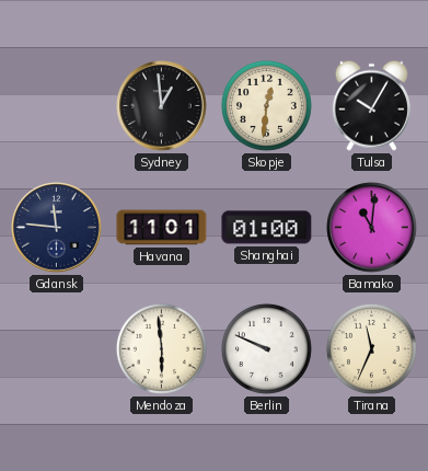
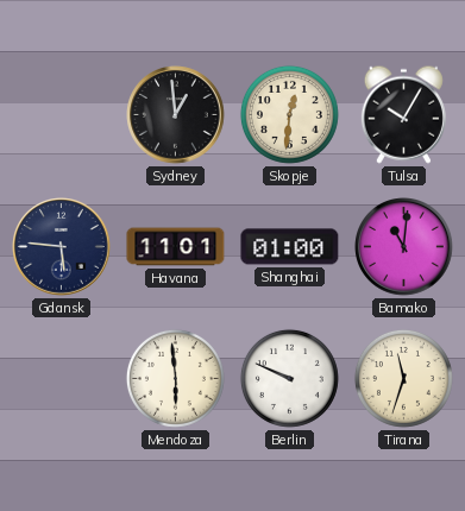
Gdansk: 11:46 -> 5:46
Tirana: 11:34 -> 11:33
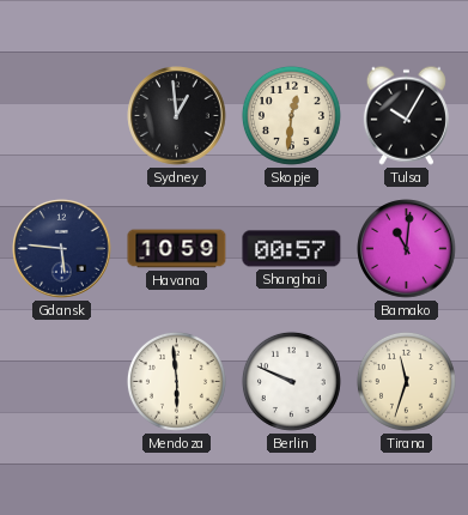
Havana: 11:01 -> 10:59
Shanghai: 01:00 -> 00:57
